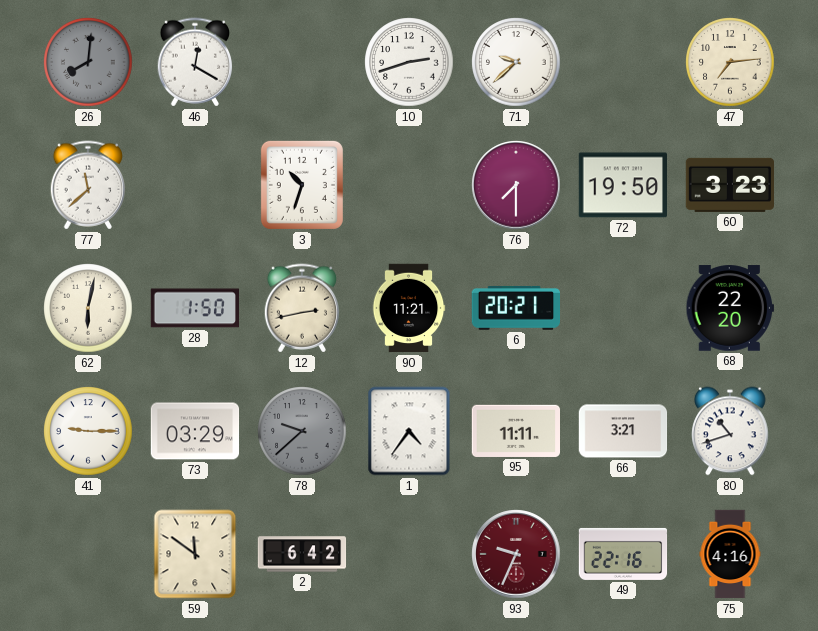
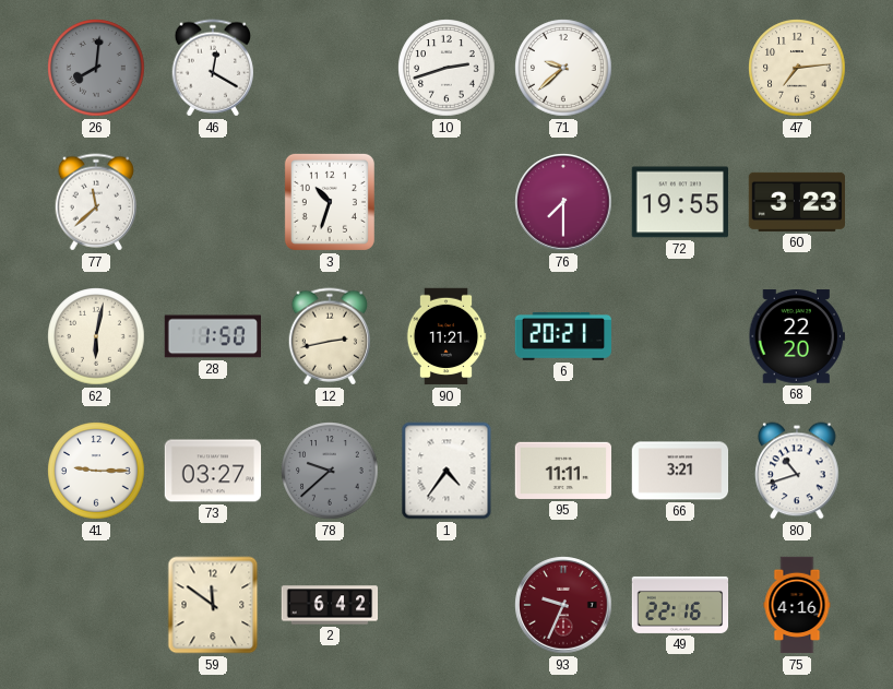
72: 19:50 -> 19:55
73: 03:29 -> 03:27
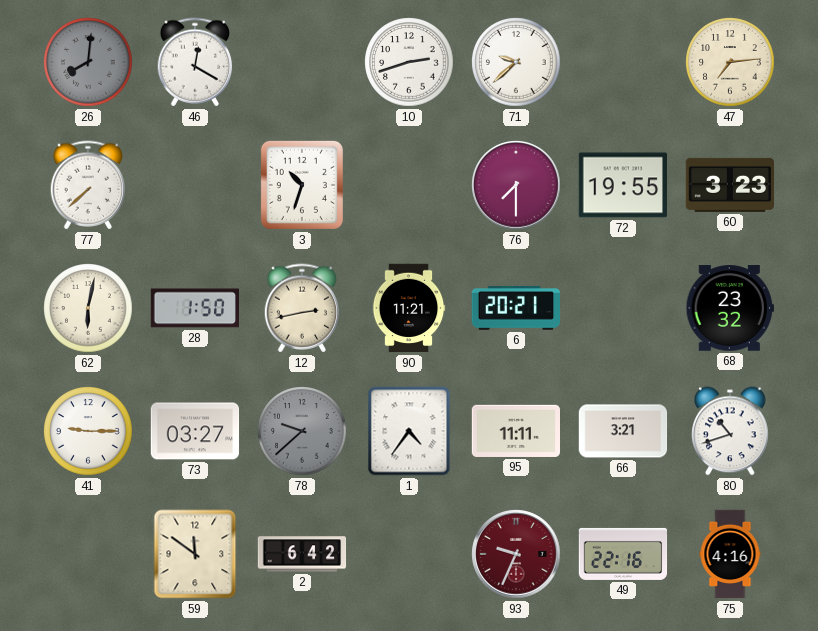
77: 11:38 -> 7:38
68: 22:20 -> 23:32
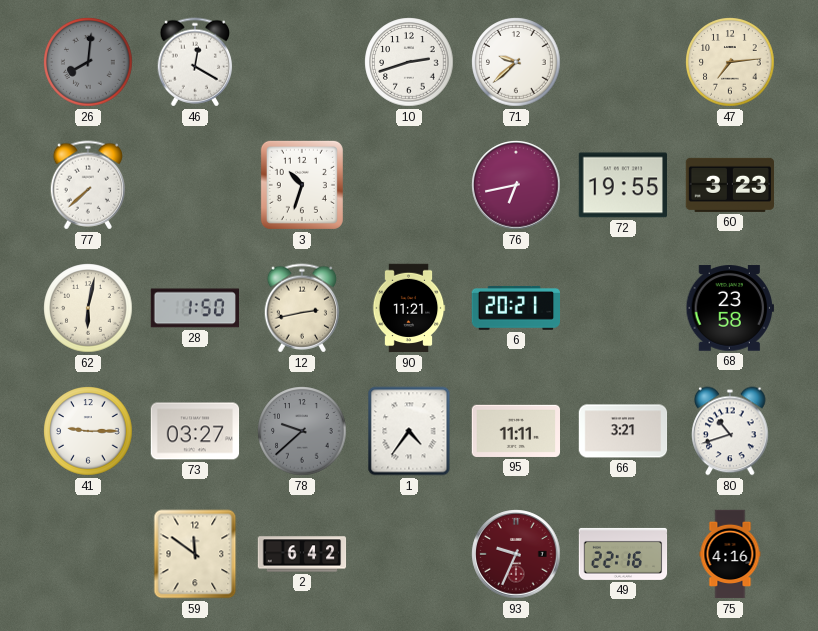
76: 7:30 -> 6:43
68: 23:32 -> 23:58
